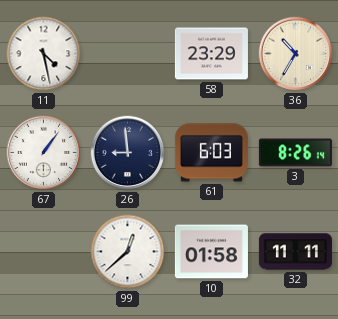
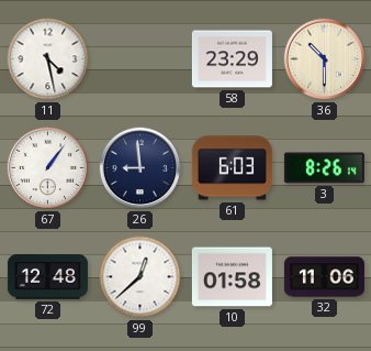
36: 10:35 -> 10:30
72: none -> 12:48
32: 11:11 -> 11:06
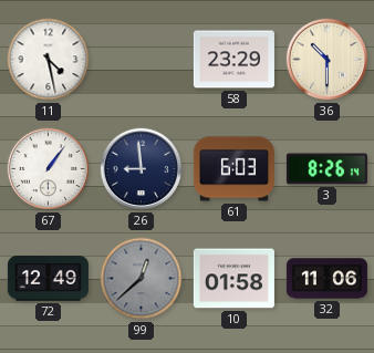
72: 12:48 -> 12:49
99 dial: white -> grey
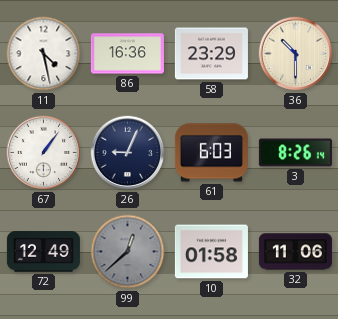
86: none -> 16:36
26: 8:59 -> 9:04
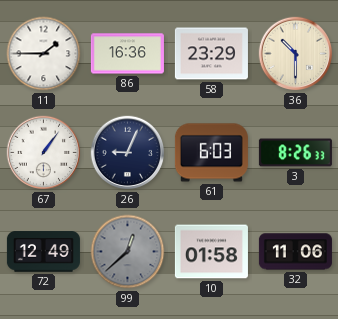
11: 4:28 -> 1:45
3: 8:26:14 -> 8:26:33
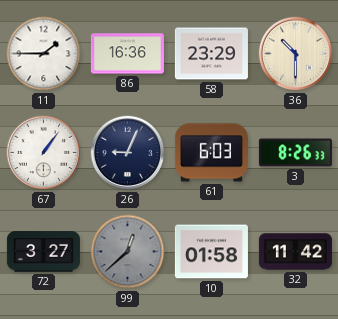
72: 12:49 -> 3:27
32: 11:06 -> 11:42
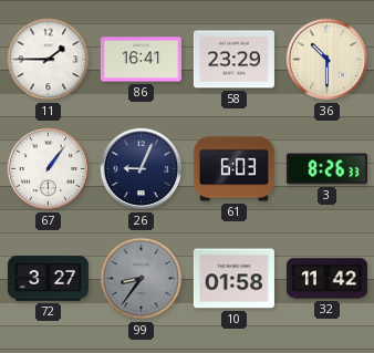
86: 16:36 -> 16:41
99: 12:38 -> 8:36
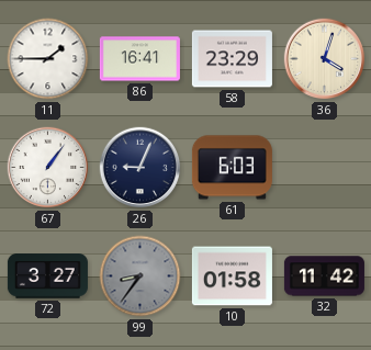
36: 10:30 -> 4:03
3: 8:26 -> none
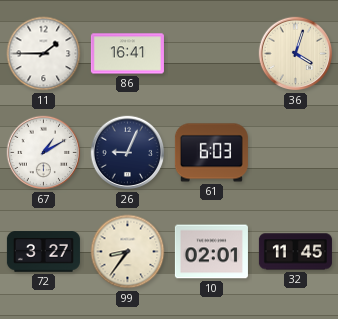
58: 23:29 -> none
67: 1:06 -> 1:10
99 dial: grey -> cream
10: 01:58 -> 02:01
32: 11:42 -> 11:45
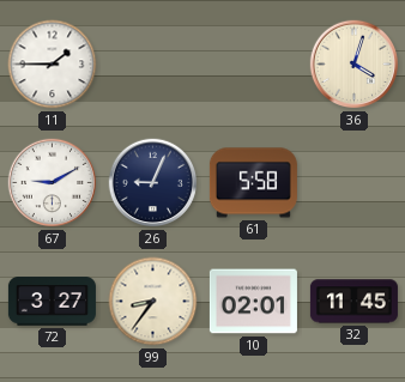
86: 16:41 -> none
67: 1:10 -> 9:10
61: 6:03 -> 5:58
